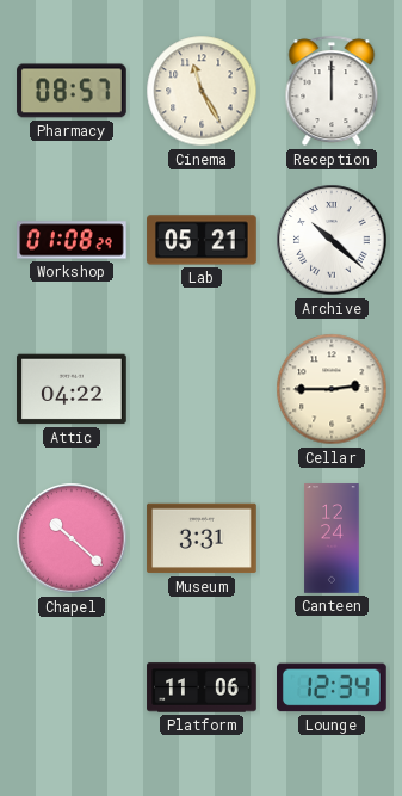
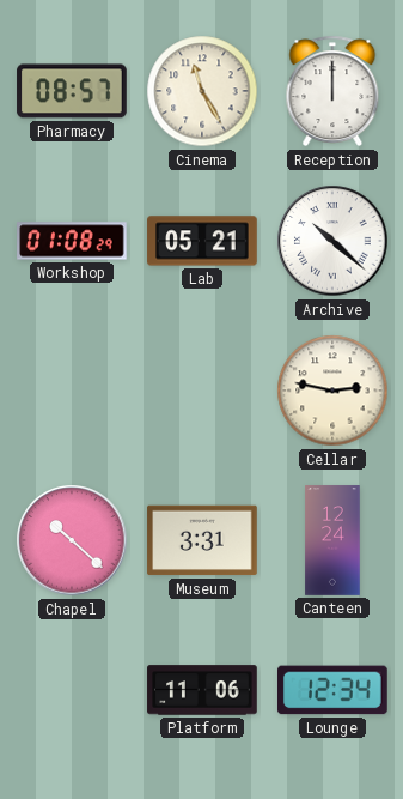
Attic: 04:22 -> none
Cellar: 2:45 -> 2:47
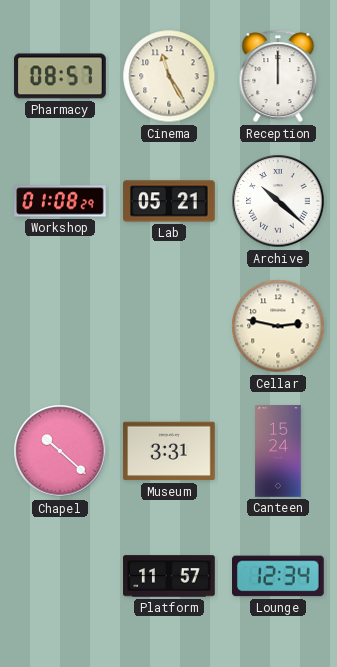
Canteen: 12:24 -> 15:24
Platform: 11:06 -> 11:57
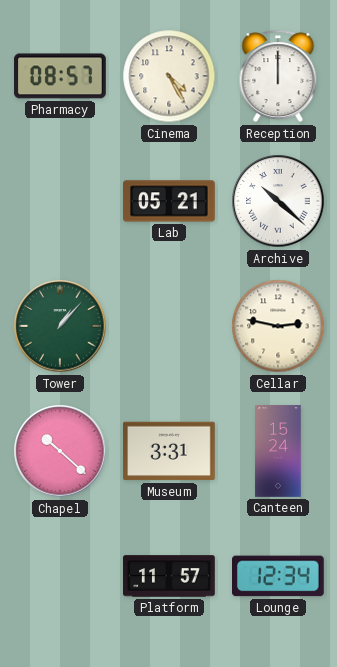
Cinema: 11:25 -> 4:25
Workshop: 01:08 -> none
Tower: none -> 1:07
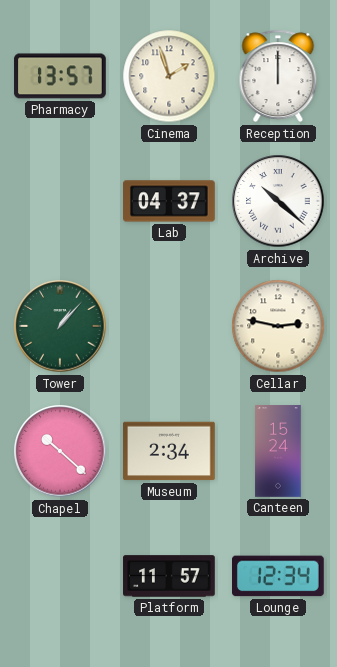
Pharmacy: 08:57 -> 13:57
Cinema: 4:25 -> 1:57
Lab: 05:21 -> 04:37
Museum: 3:31 -> 2:34
